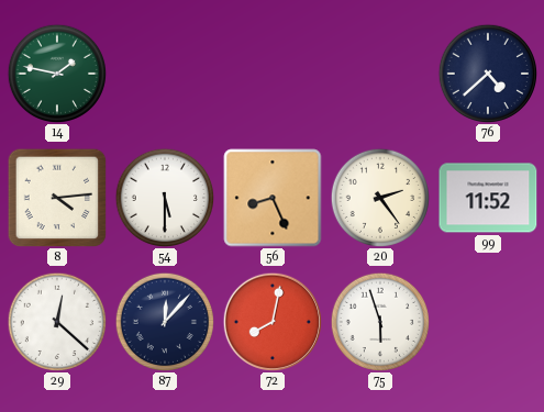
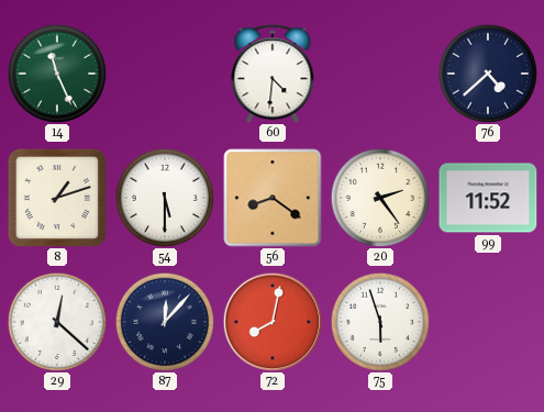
14: 1:47 -> 11:26
60: none -> 4:31
8: 4:14 -> 1:12
56: 8:26 -> 8:21
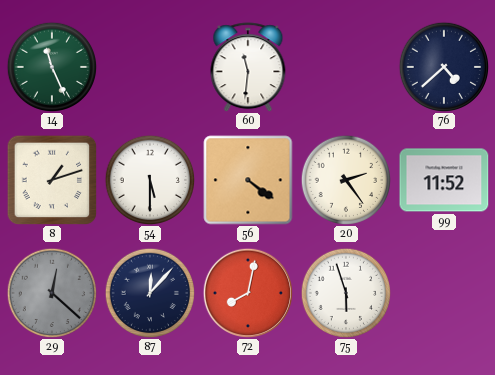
60: 4:31 -> 11:31
56: 8:21 -> 4:21
29 dial: white -> grey
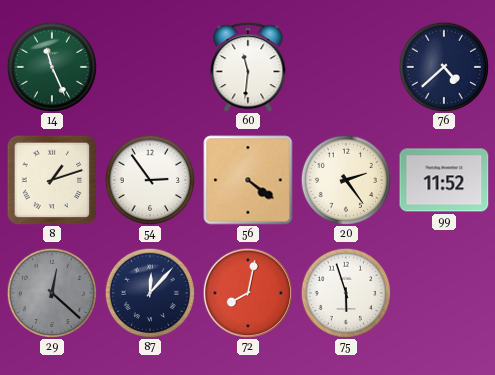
54: 5:30 -> 2:54
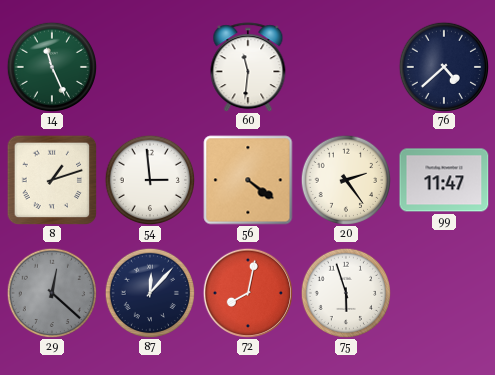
54: 2:54 -> 2:59
99: 11:52 -> 11:47
